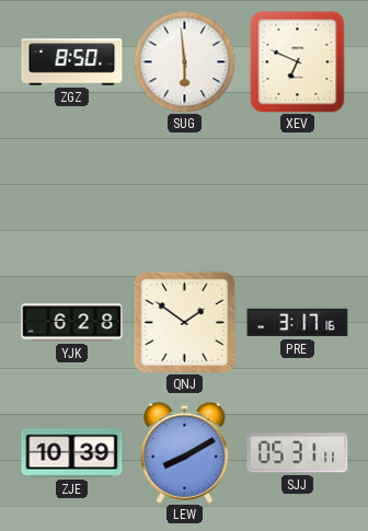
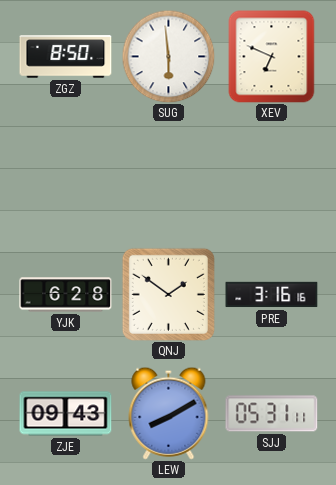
PRE: 3:17 -> 3:16
ZJE: 10:39 -> 09:43
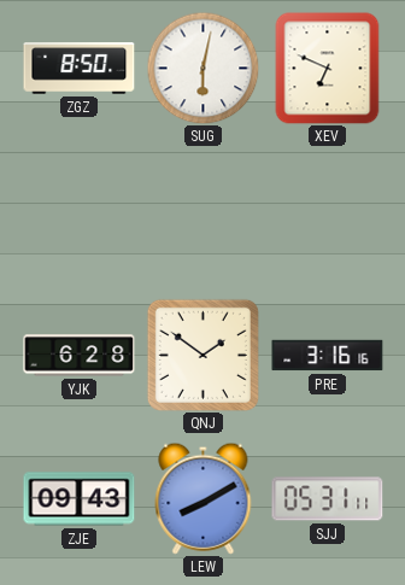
SUG: 5:59 -> 6:02
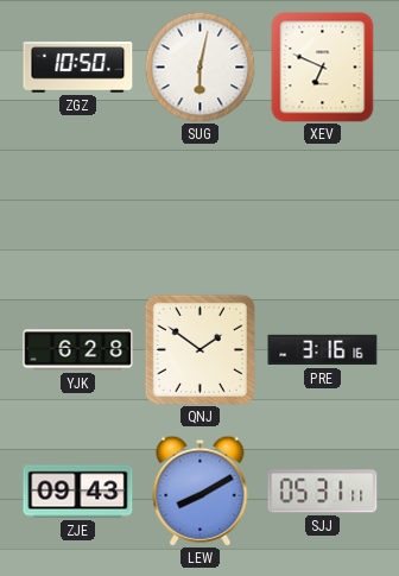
ZGZ: 8:50 -> 10:50
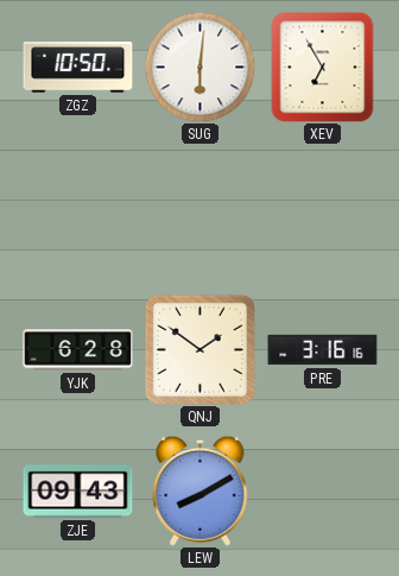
SUG: 6:02 -> 6:01
XEV: 6:49 -> 6:55
SJJ: 05:31 -> none
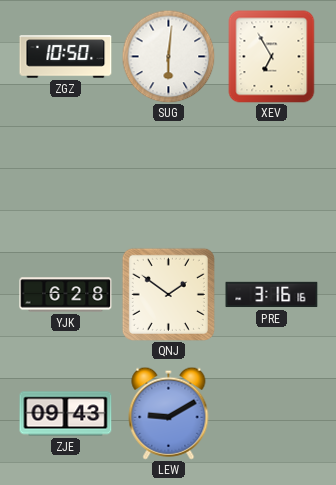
LEW: 8:10 -> 9:10
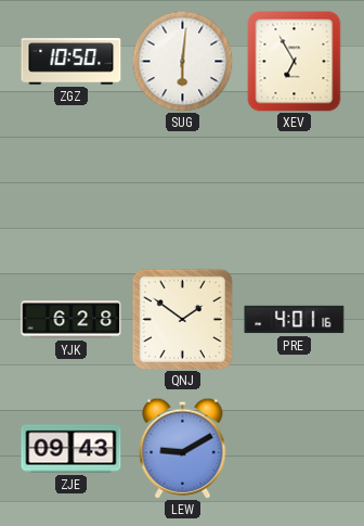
PRE: 3:16 -> 4:01
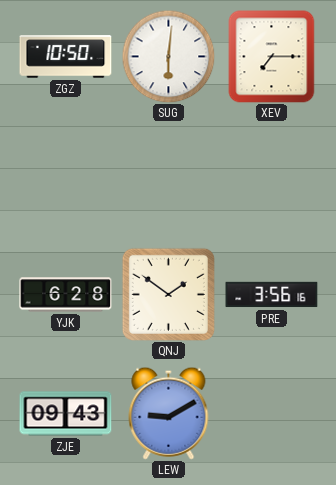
XEV: 6:55 -> 7:15
PRE: 4:01 -> 3:56
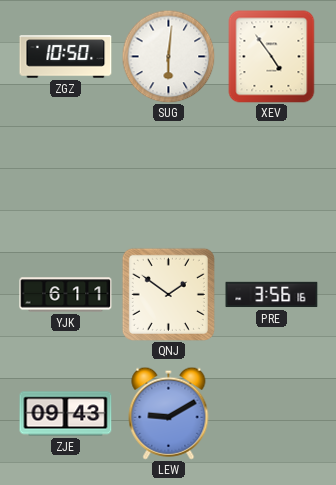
XEV: 7:15 -> 4:54
YJK: 6:28 -> 6:11
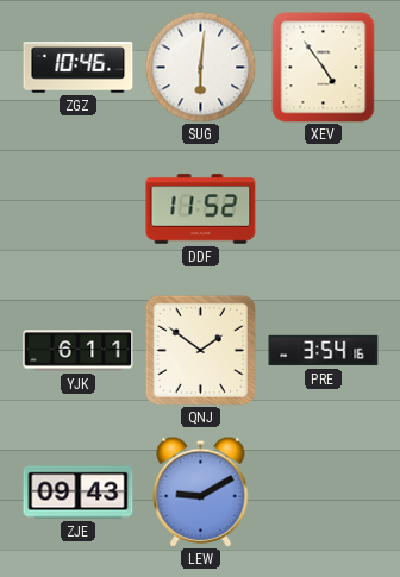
ZGZ: 10:50 -> 10:46
DDF: none -> 11:52
PRE: 3:56 -> 3:54
